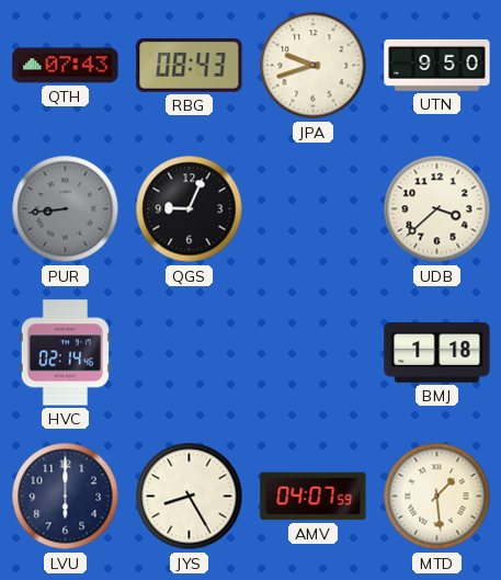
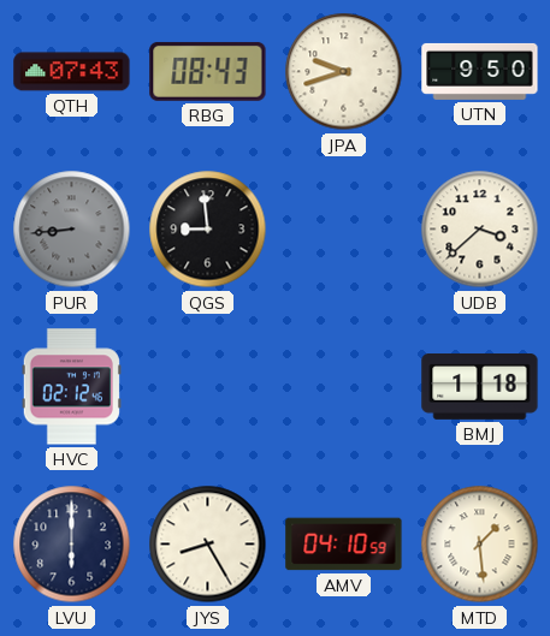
QGS: 9:04 -> 8:59
HVC: 02:14 -> 02:12
AMV: 04:07 -> 04:10
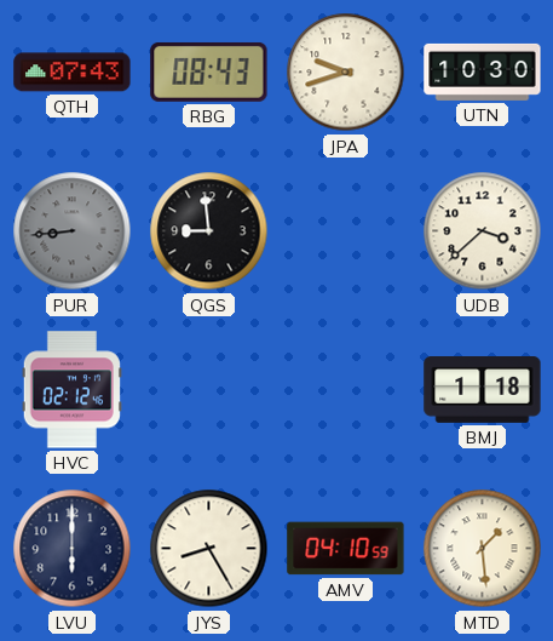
UTN: 9:50 -> 10:30
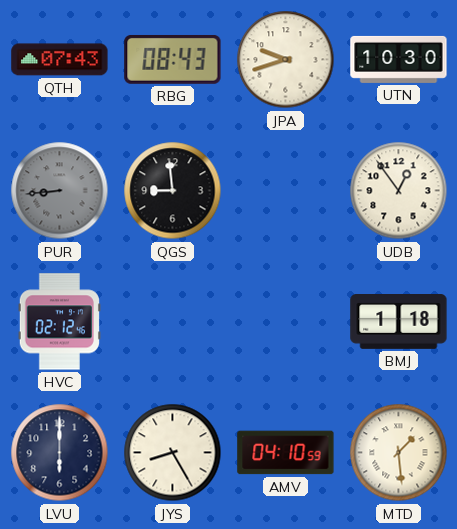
UDB: 3:38 -> 12:54
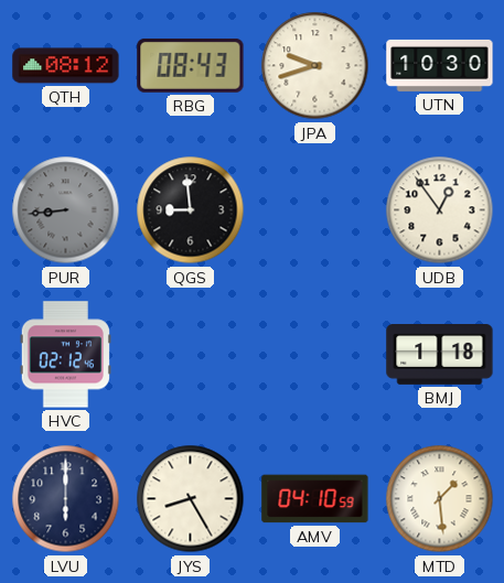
QTH: 07:43 -> 08:12
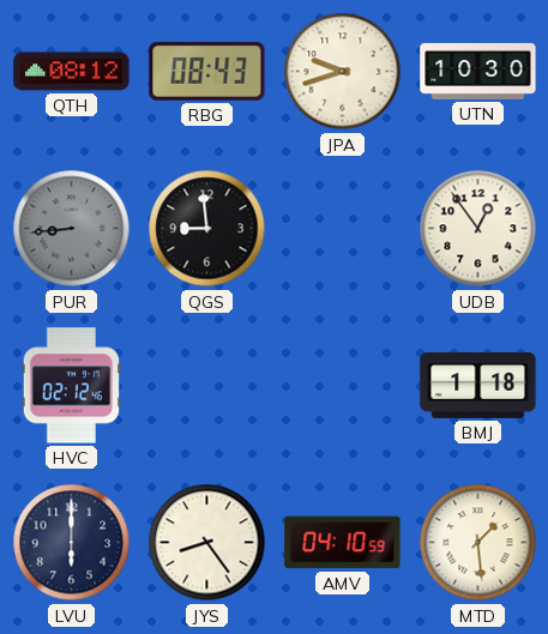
JYS: 8:25 -> 8:24
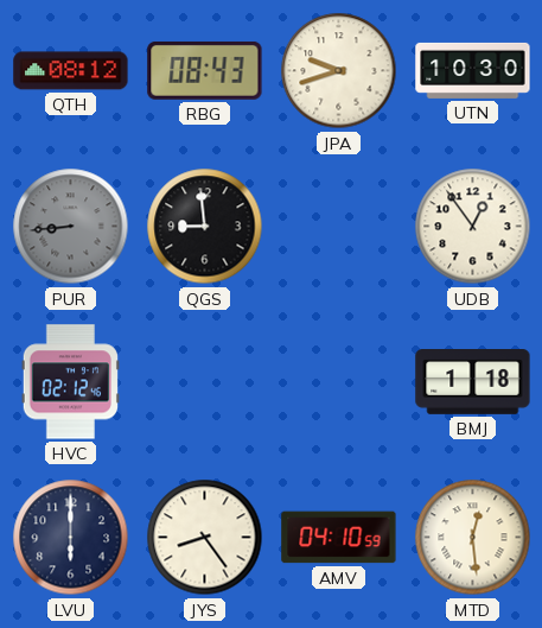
MTD: 1:29 -> 12:29
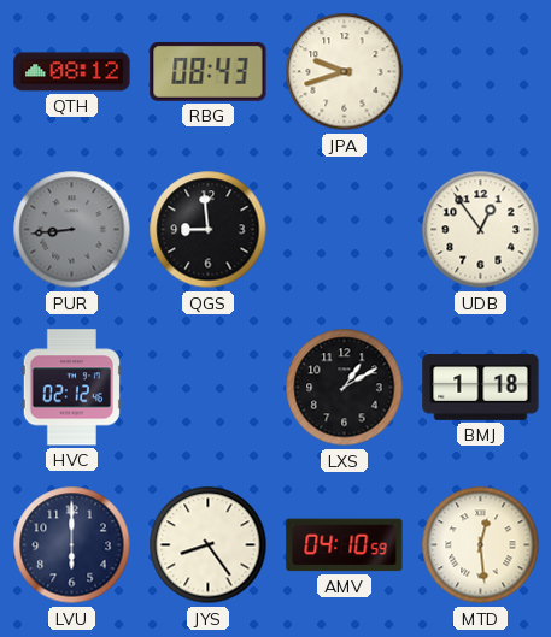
UTN: 10:30 -> none
LXS: none -> 1:10
